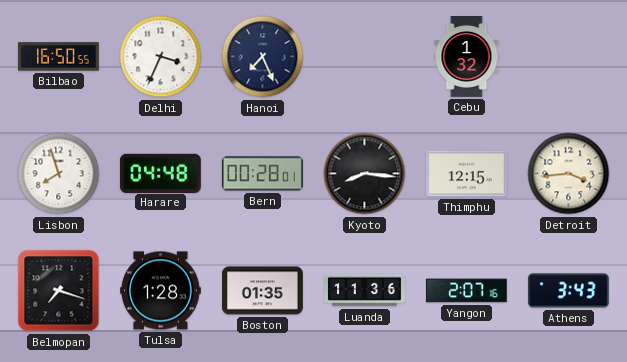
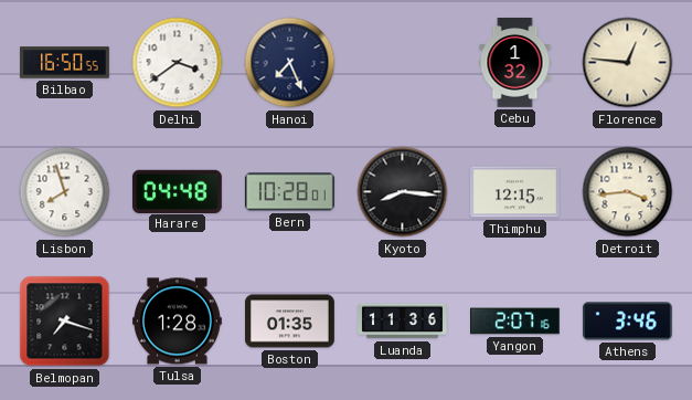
Delhi: 3:34 -> 3:39
Florence: none -> 12:46
Bern: 00:28 -> 10:28
Athens: 3:43 -> 3:46
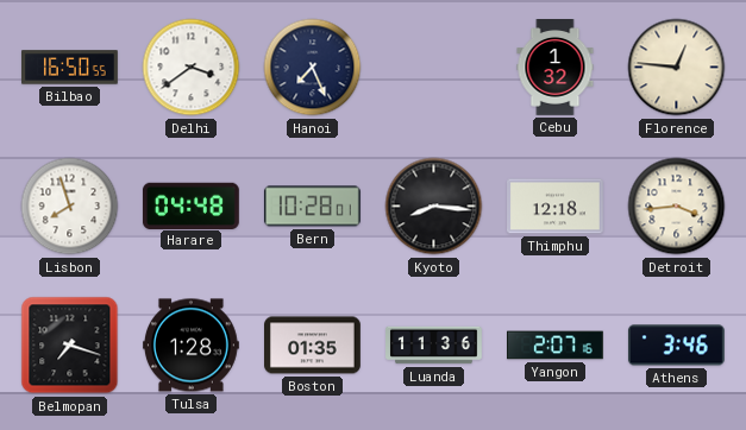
Thimphu: 12:15 -> 12:18
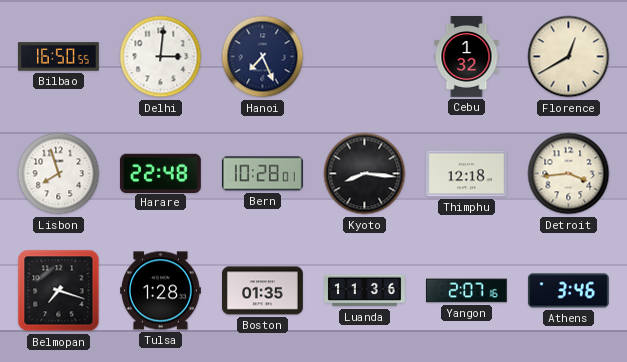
Delhi: 3:39 -> 3:01
Florence: 12:46 -> 12:40
Harare: 04:48 -> 22:48
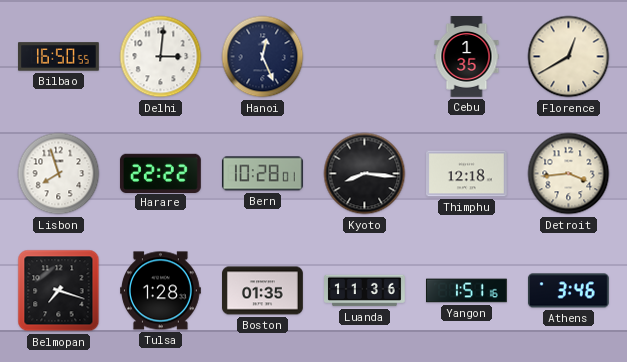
Hanoi: 7:26 -> 12:26
Cebu: 1:32 -> 1:35
Harare: 22:48 -> 22:22
Yangon: 2:07 -> 1:51
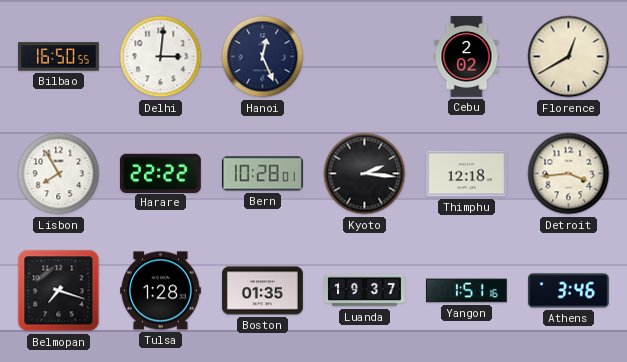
Cebu: 1:35 -> 2:02
Lisbon: 7:57 -> 7:55
Kyoto: 8:16 -> 2:16
Luanda: 11:36 -> 19:37
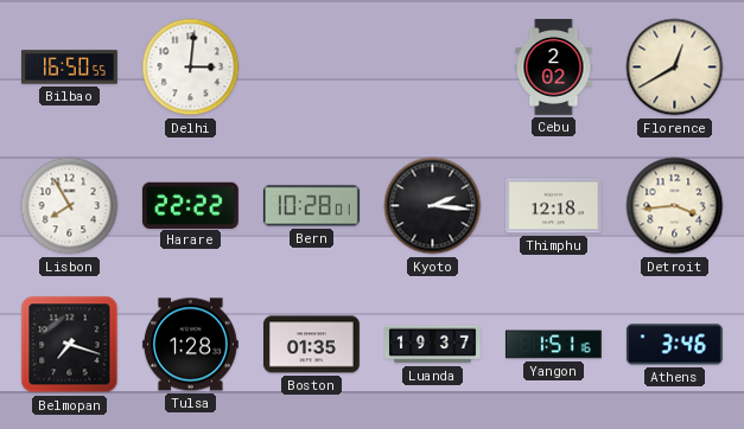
Hanoi: 12:26 -> none
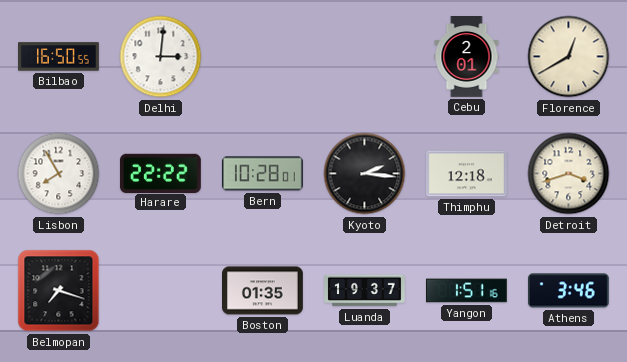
Cebu: 2:02 -> 2:01
Detroit: 3:44 -> 3:42
Tulsa: 1:28 -> none
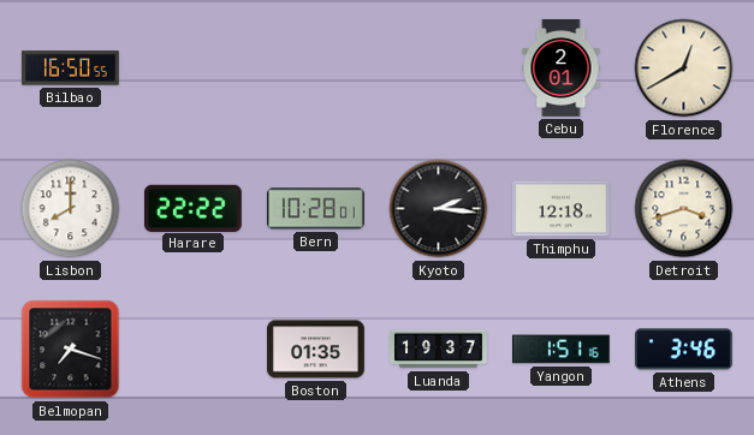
Delhi: 3:01 -> none
Lisbon: 7:55 -> 8:00
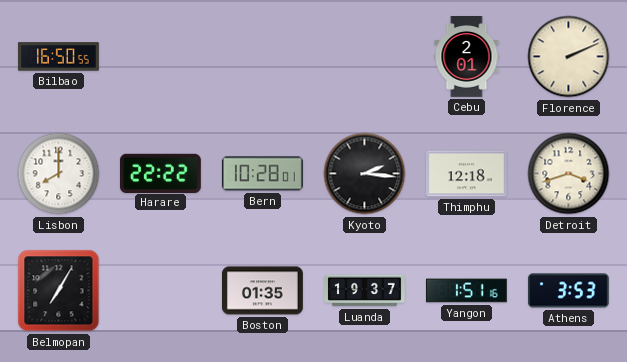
Florence: 12:40 -> 2:11
Belmopan: 7:18 -> 7:05
Athens: 3:46 -> 3:53
